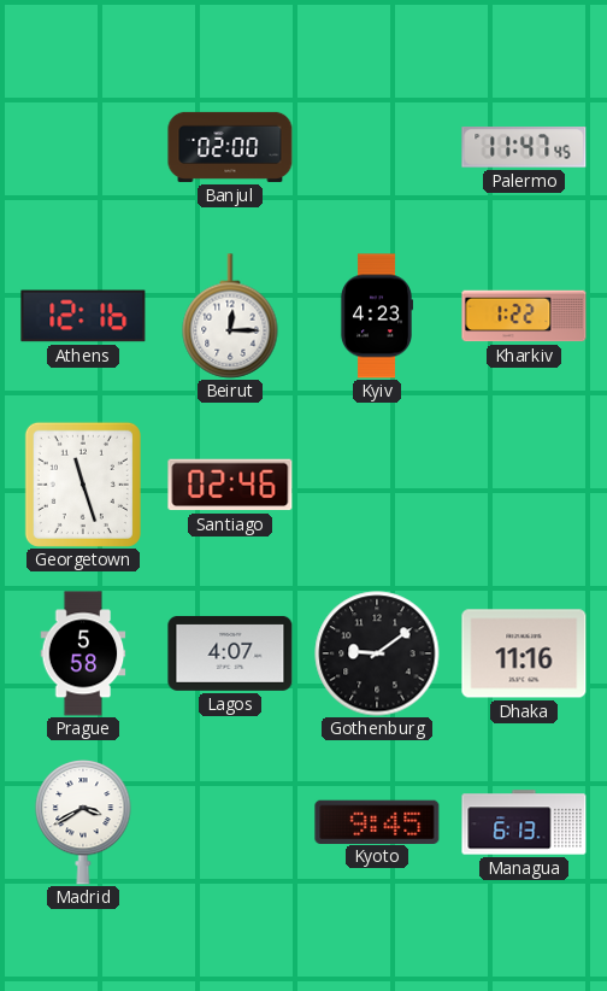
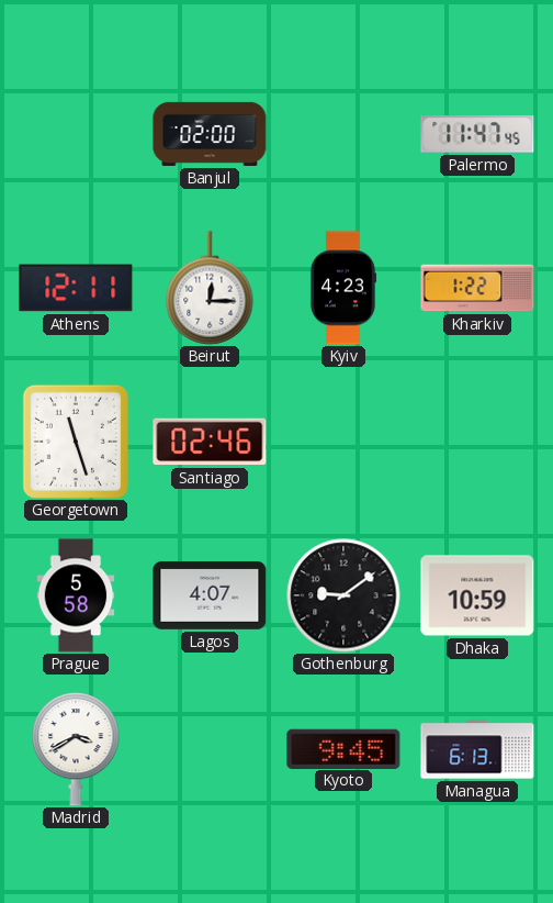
Athens: 12:16 -> 12:11
Dhaka: 11:16 -> 10:59
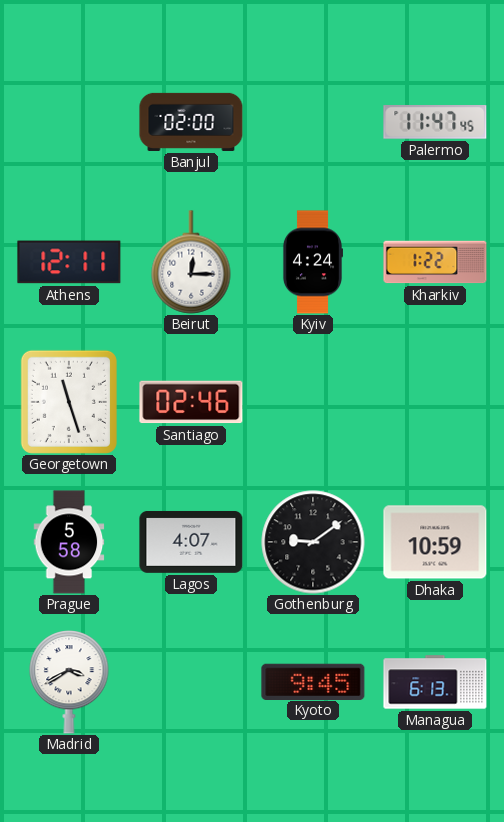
Kyiv: 4:23 -> 4:24
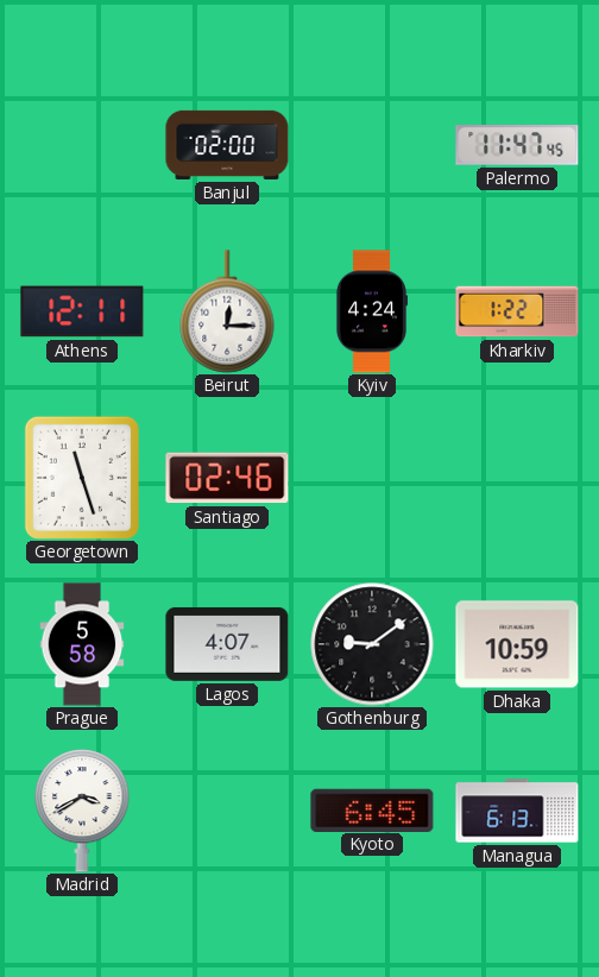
Kyoto: 9:45 -> 6:45
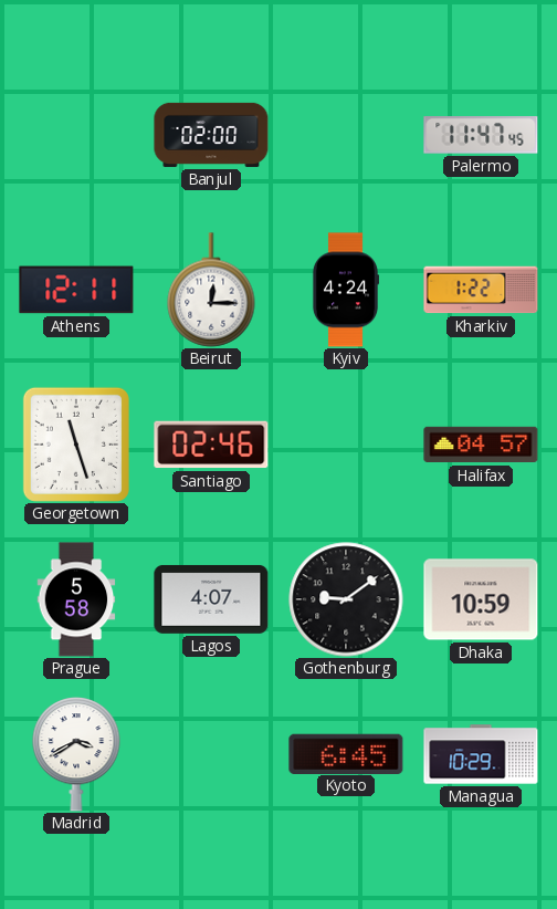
Halifax: none -> 04:57
Managua: 6:13 -> 10:29
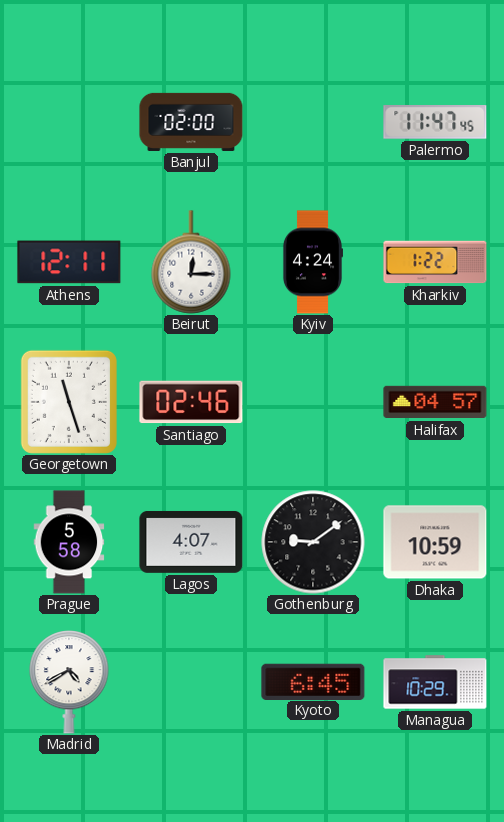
Madrid: 3:40 -> 4:40
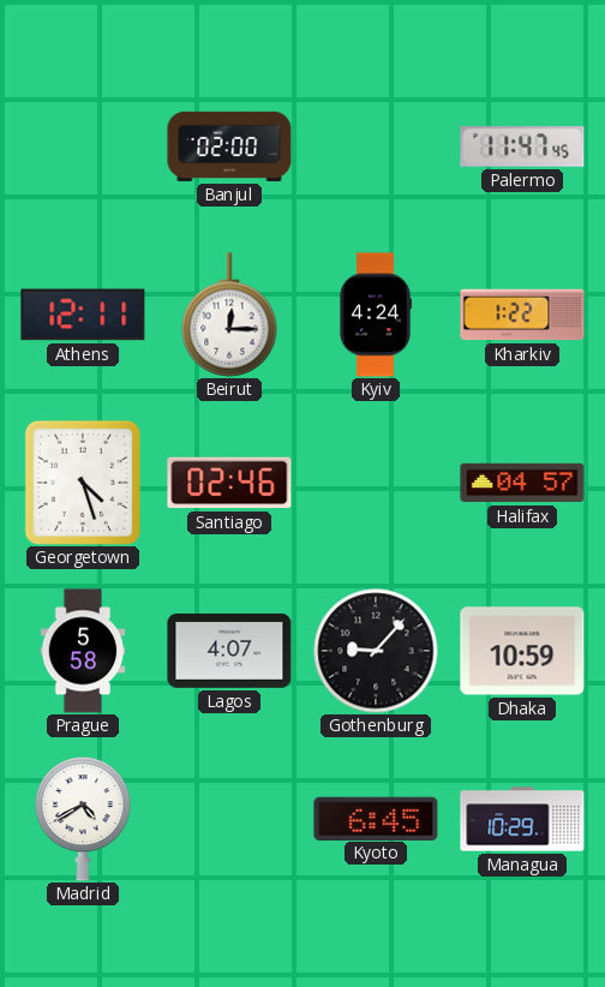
Georgetown: 11:27 -> 4:27
Gothenburg: 9:09 -> 9:07
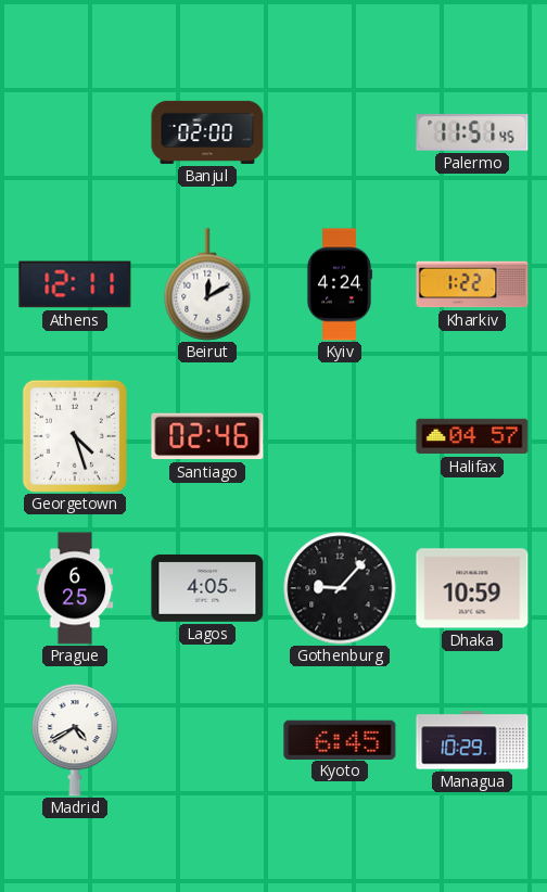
Palermo: 11:47 -> 11:51
Beirut: 12:15 -> 12:10
Prague: 5:58 -> 6:25
Lagos: 4:07 -> 4:05
